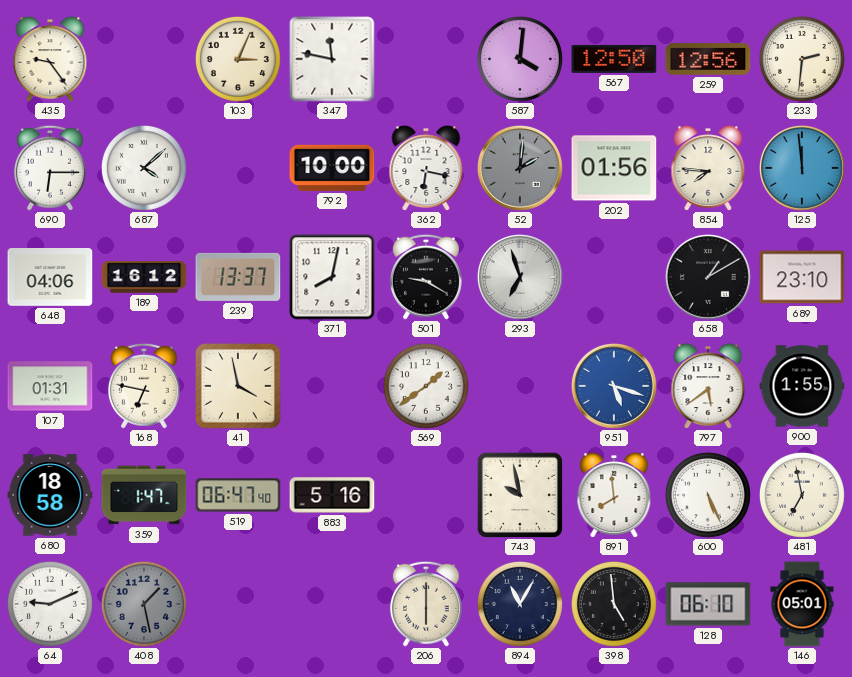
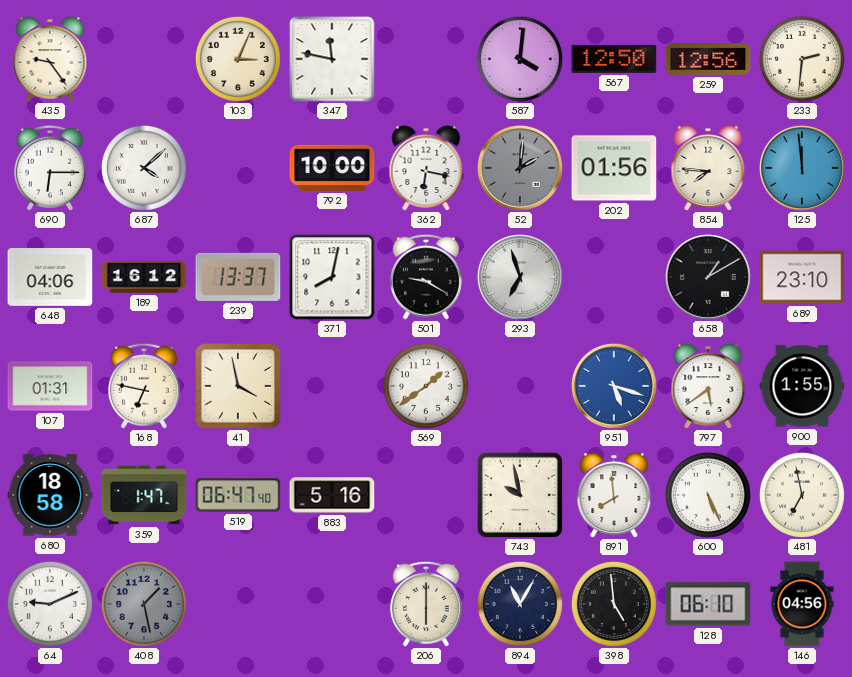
146: 05:01 -> 04:56
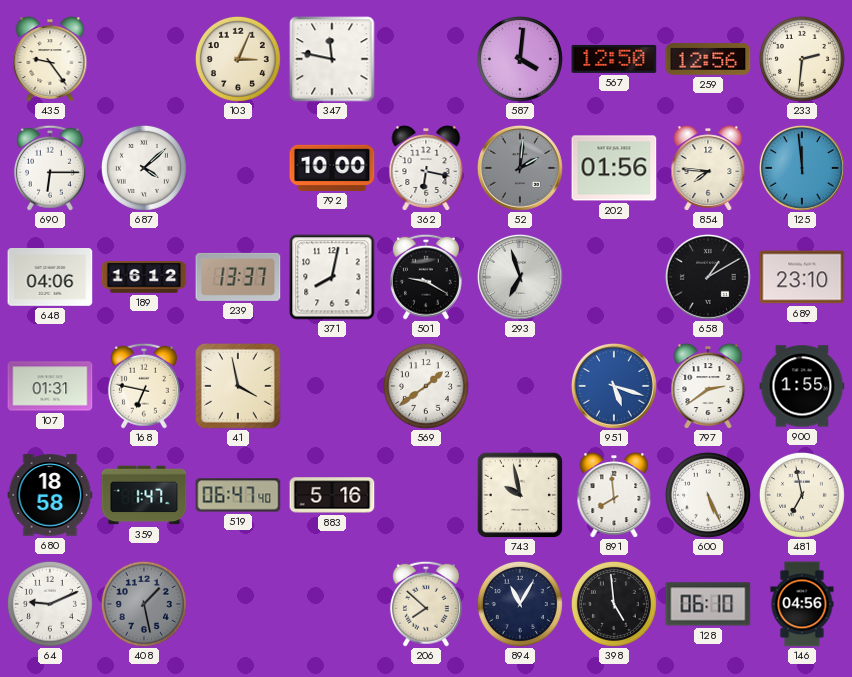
797: 5:39 -> 2:39
206: 6:00 -> 7:52
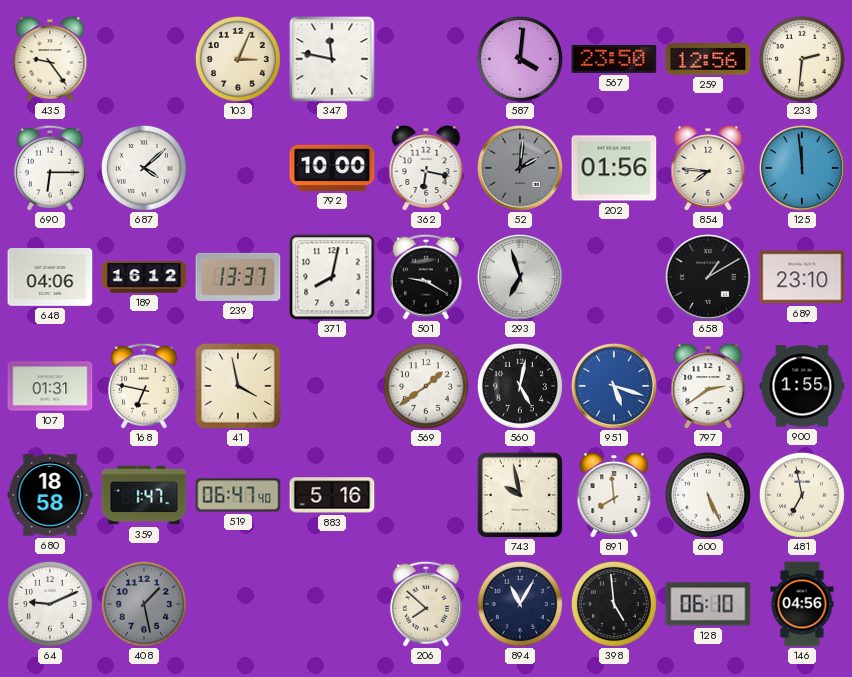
567: 12:50 -> 23:50
560: none -> 5:02
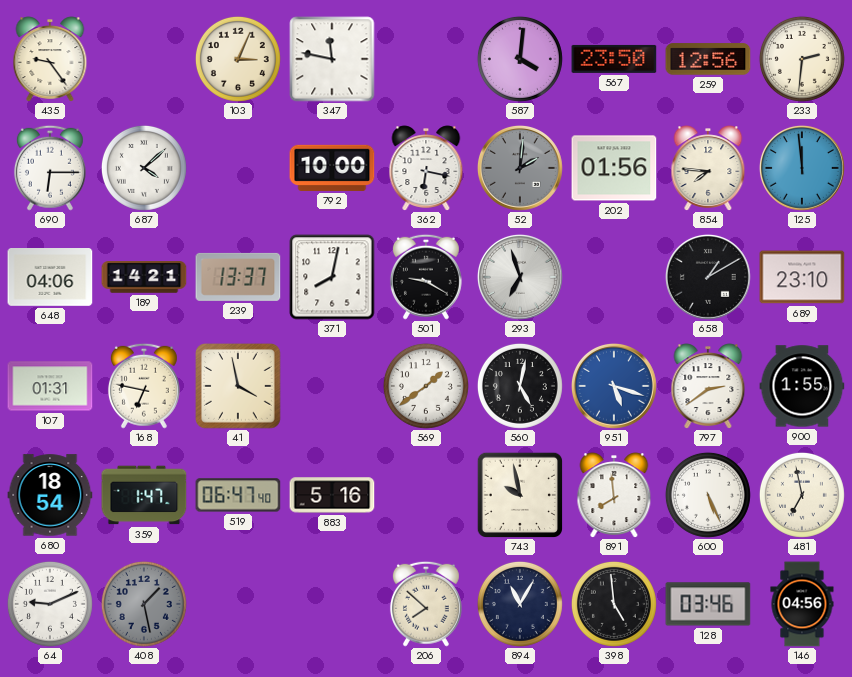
189: 16:12 -> 14:21
680: 18:58 -> 18:54
128: 06:10 -> 03:46
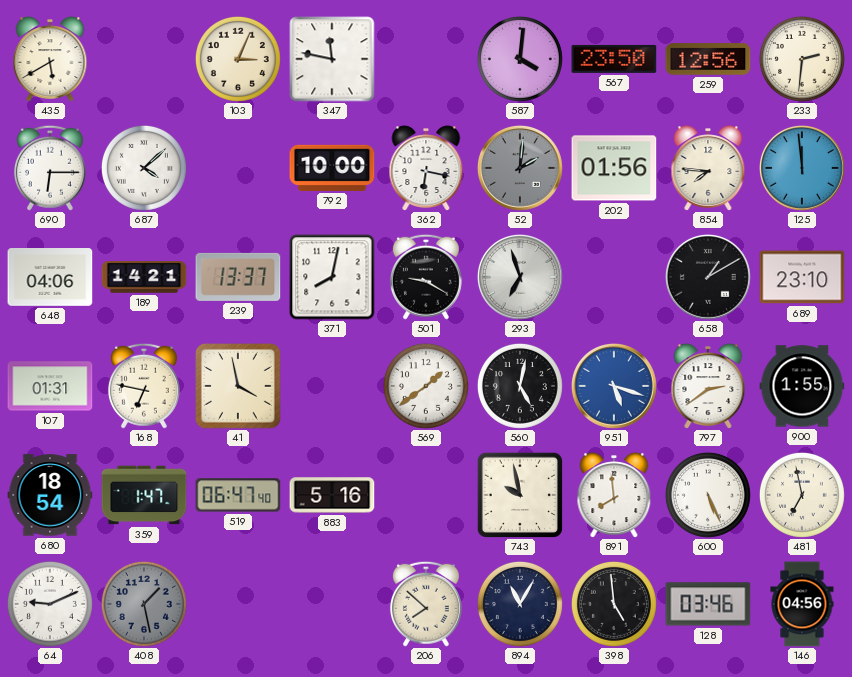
435: 9:24 -> 5:40
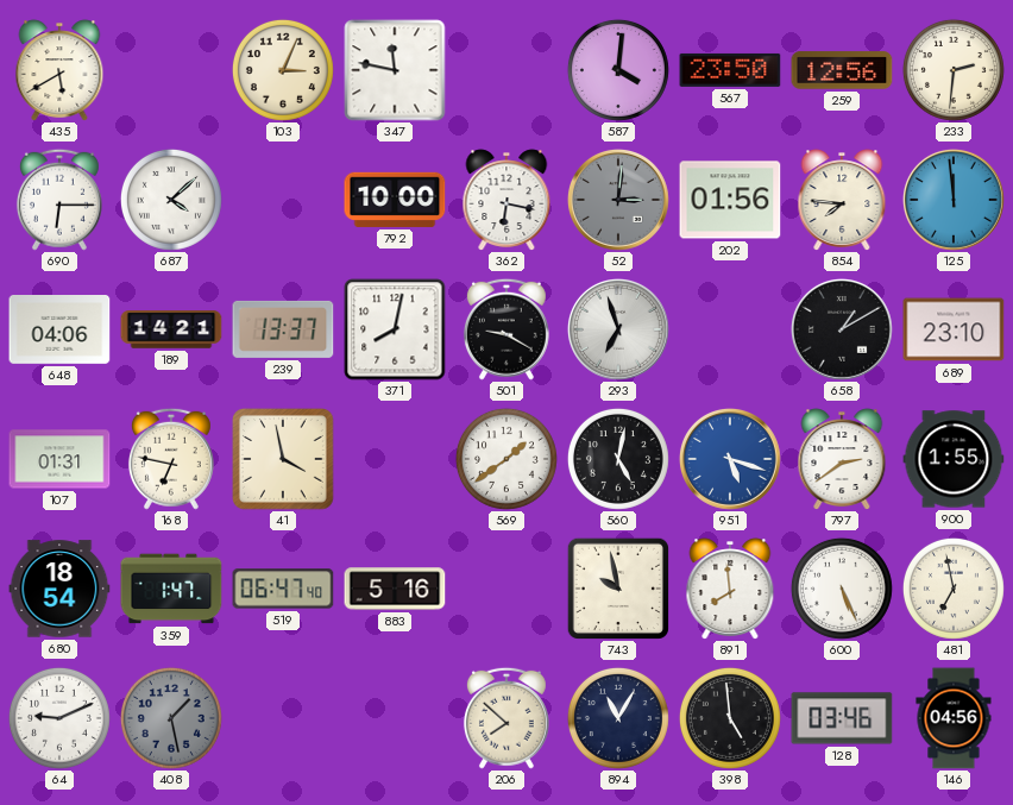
52: 2:01 -> 3:01
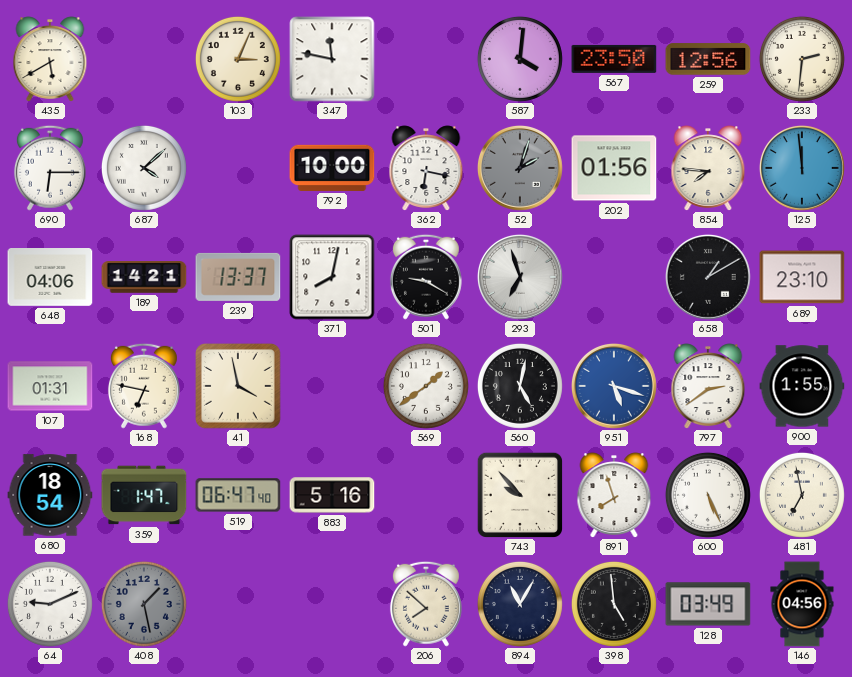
52: 3:01 -> 2:03
743: 9:58 -> 9:53
891: 7:59 -> 7:57
128: 03:46 -> 03:49
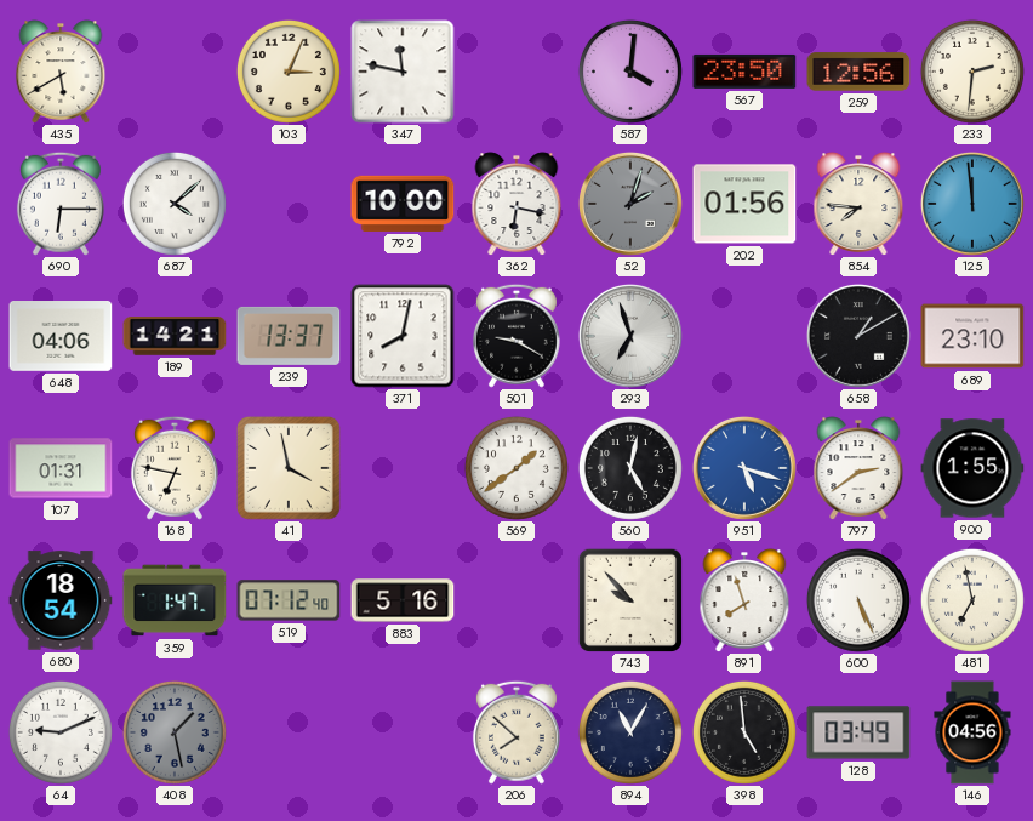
519: 06:47 -> 07:12
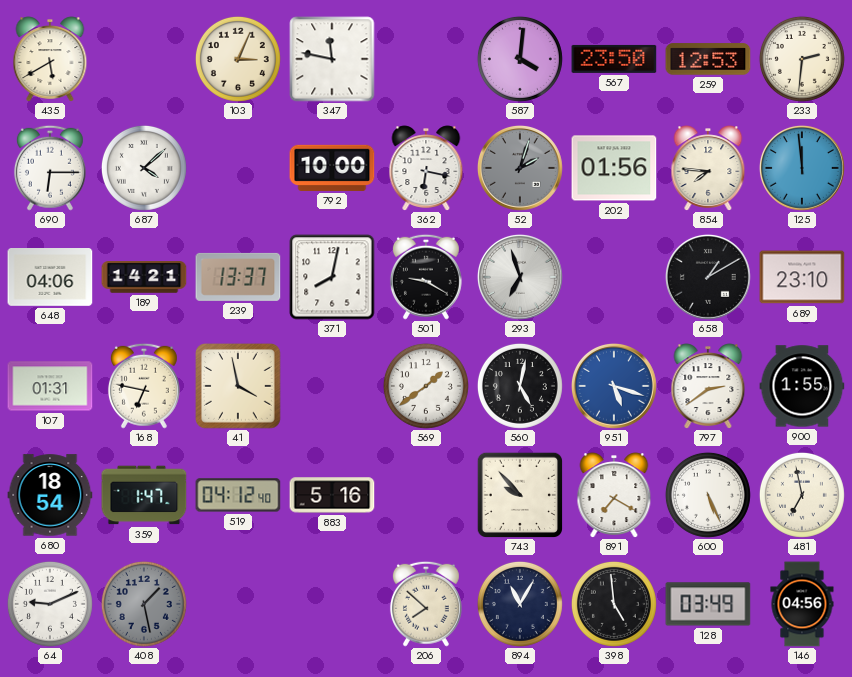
259: 12:56 -> 12:53
519: 07:12 -> 04:12
891: 7:57 -> 7:20
